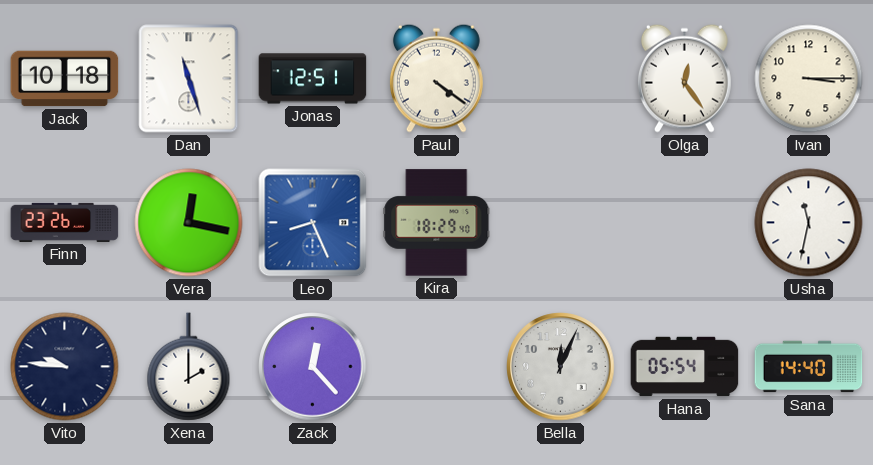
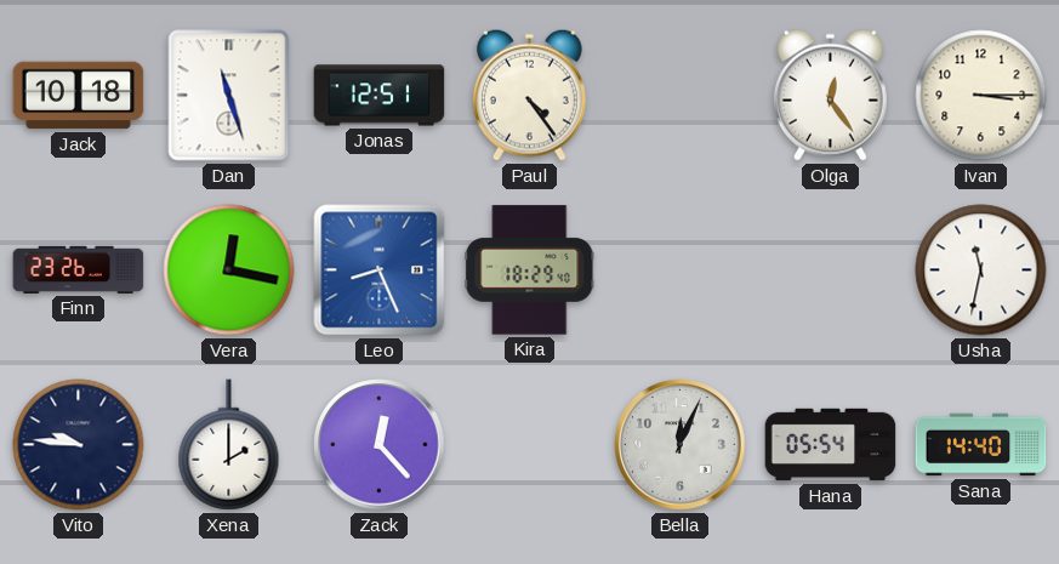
Paul: 4:21 -> 4:24
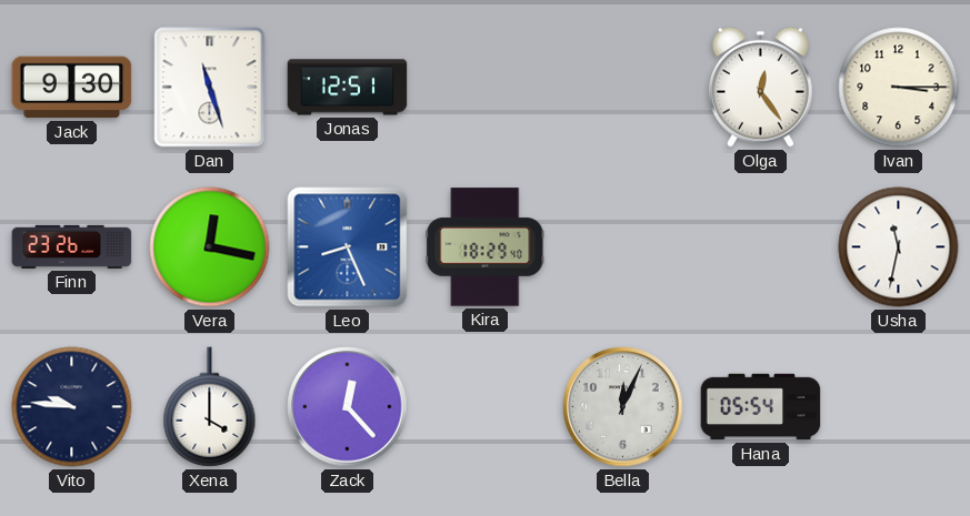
Jack: 10:18 -> 9:30
Paul: 4:24 -> none
Xena: 2:00 -> 4:00
Sana: 14:40 -> none
